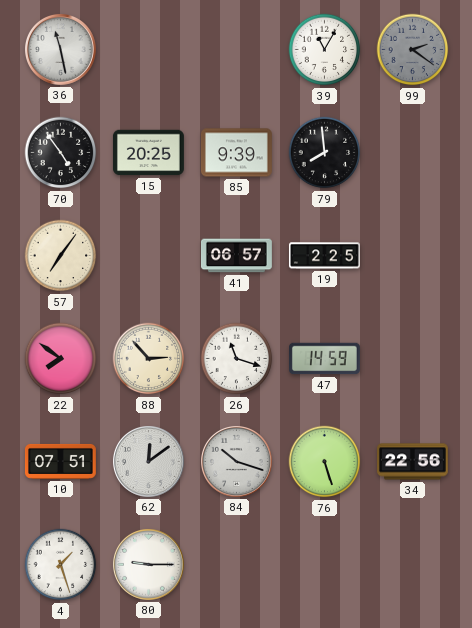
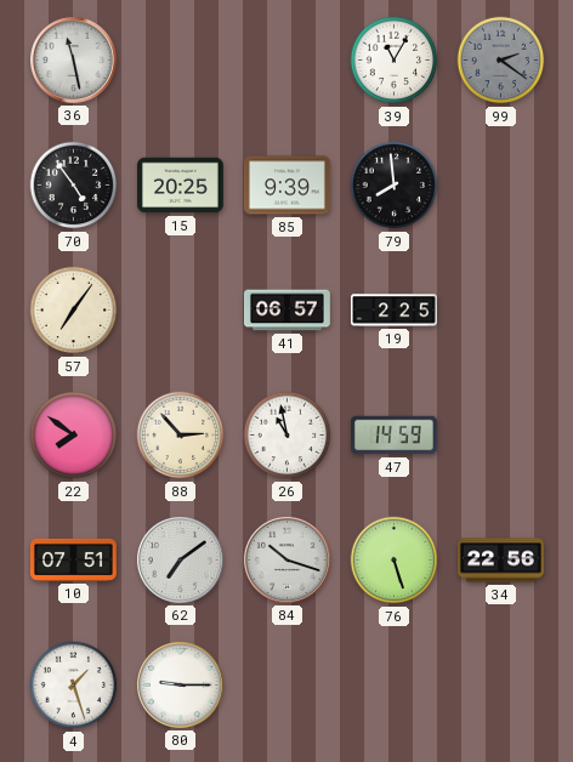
26: 11:18 -> 10:58
62: 12:09 -> 7:09
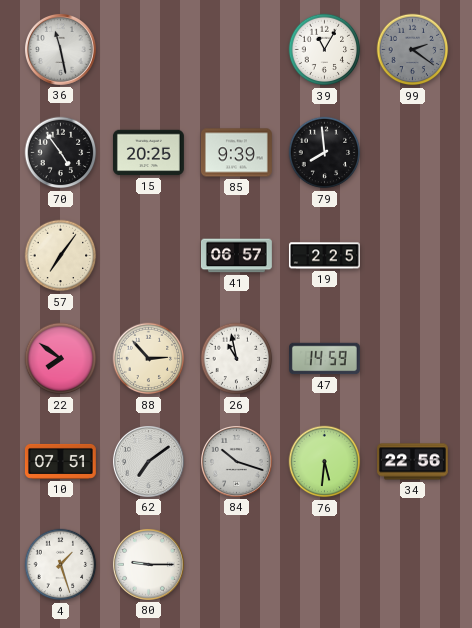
76: 5:27 -> 5:31
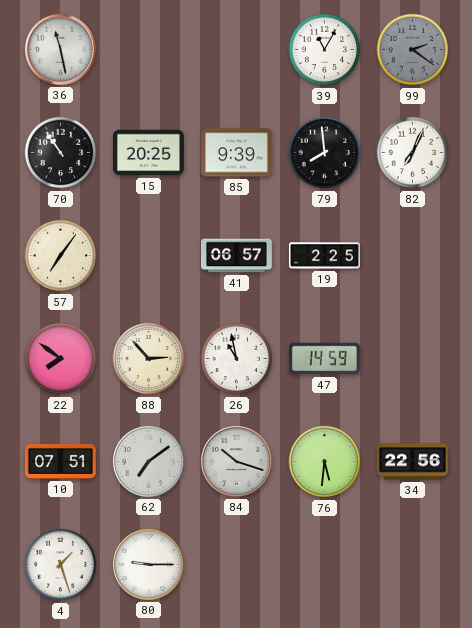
70: 4:54 -> 10:54
82: none -> 7:04
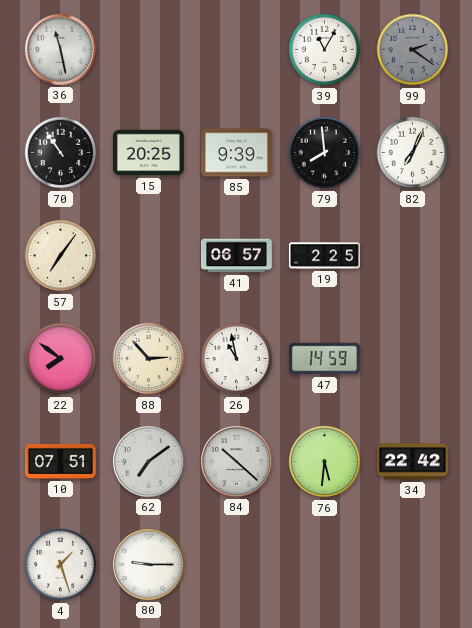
84: 10:18 -> 10:22
34: 22:56 -> 22:42
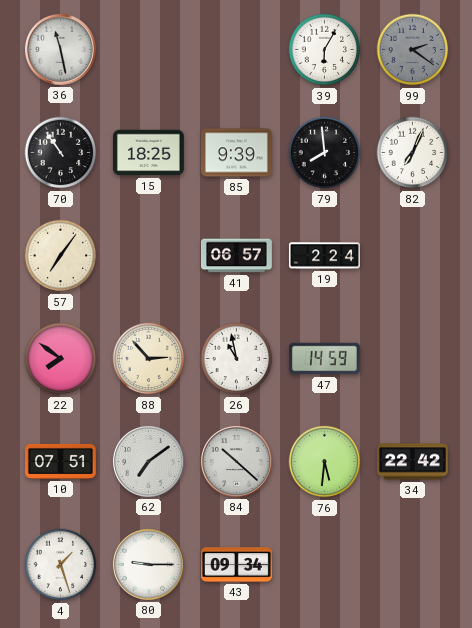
39: 11:05 -> 6:05
15: 20:25 -> 18:25
19: 2:25 -> 2:24
43: none -> 09:34
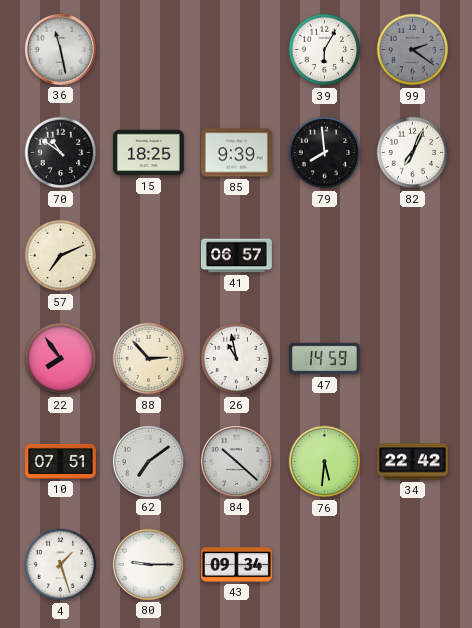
70: 10:54 -> 10:51
57: 7:06 -> 7:11
19: 2:24 -> none
22: 7:51 -> 7:54
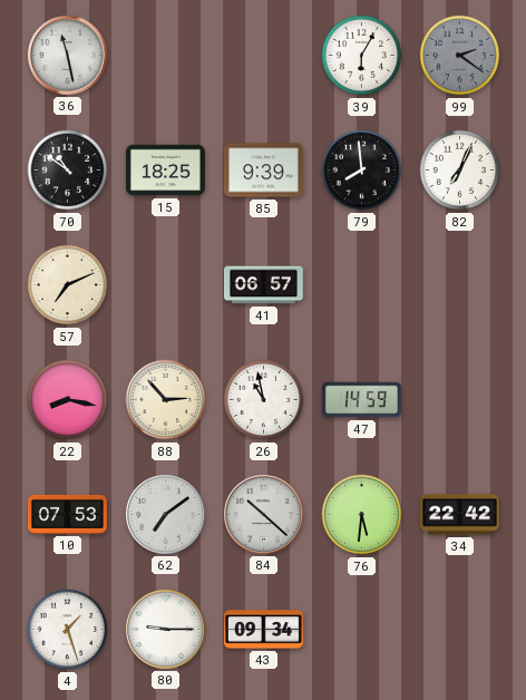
22: 7:54 -> 8:17
10: 07:51 -> 07:53
